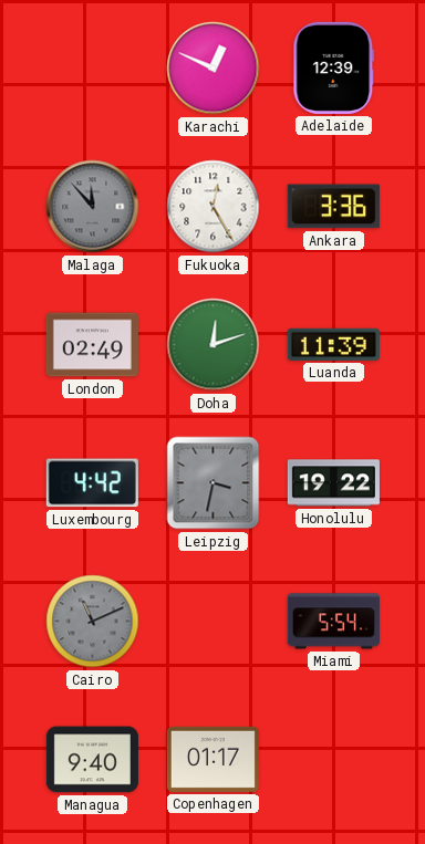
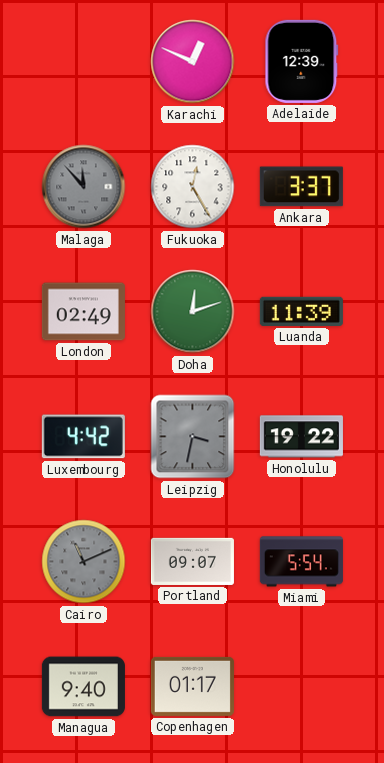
Ankara: 3:36 -> 3:37
Portland: none -> 09:07
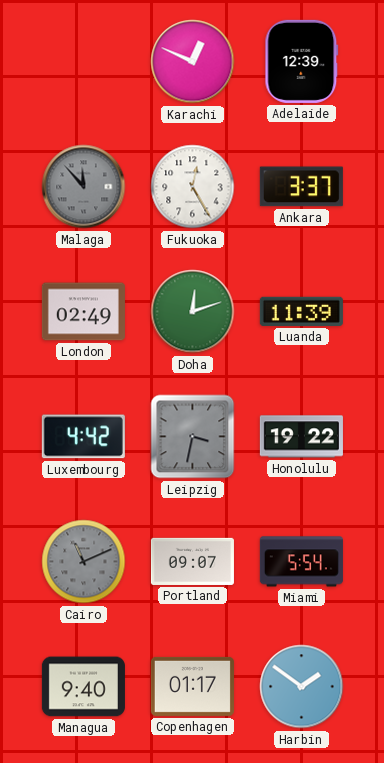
Harbin: none -> 1:51
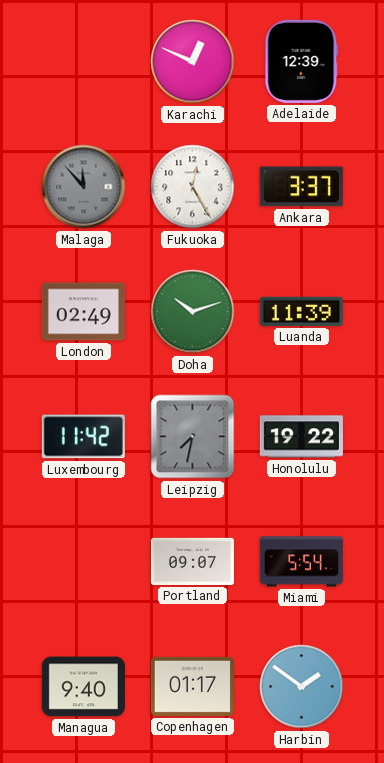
Doha: 12:12 -> 10:12
Luxembourg: 4:42 -> 11:42
Leipzig: 3:32 -> 7:32
Cairo: 11:11 -> none
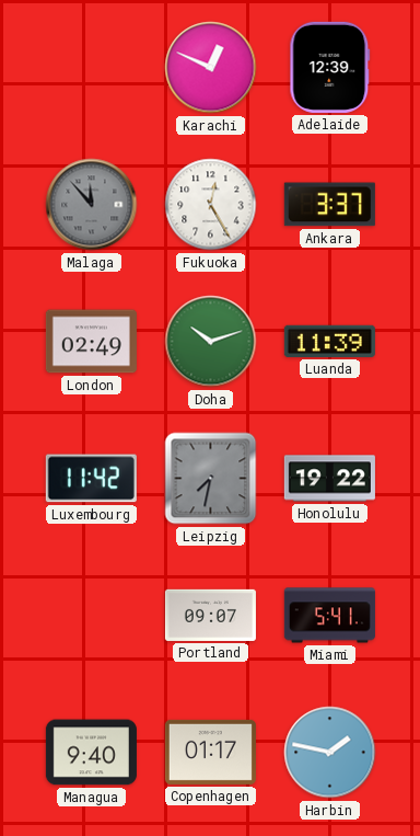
Miami: 5:54 -> 5:41
Harbin: 1:51 -> 1:47
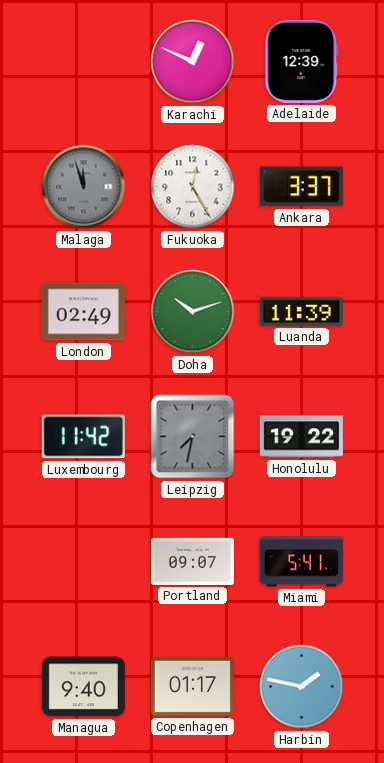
Malaga: 11:53 -> 11:57
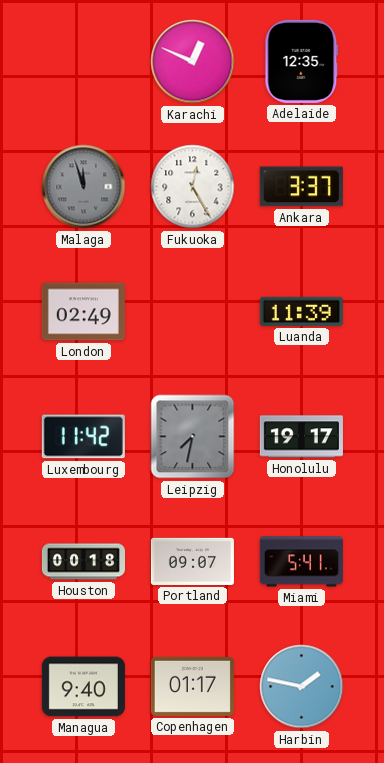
Adelaide: 12:39 -> 12:35
Doha: 10:12 -> none
Honolulu: 19:22 -> 19:17
Houston: none -> 00:18
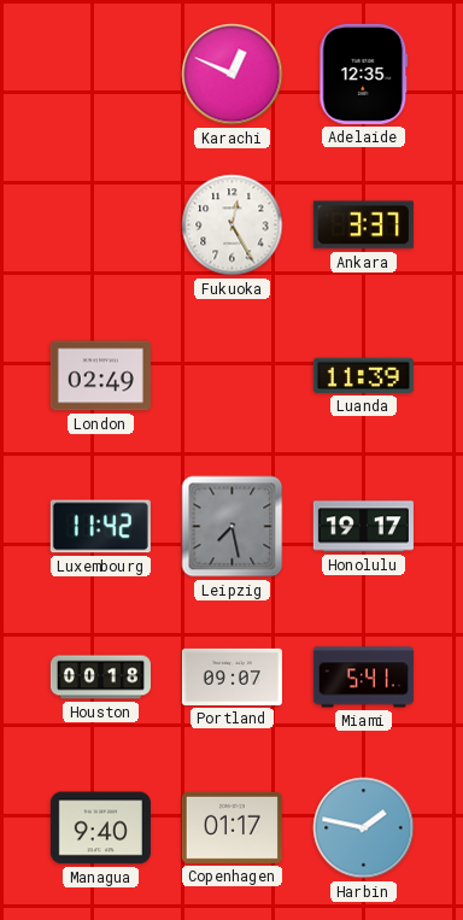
Malaga: 11:57 -> none
Leipzig: 7:32 -> 7:28
